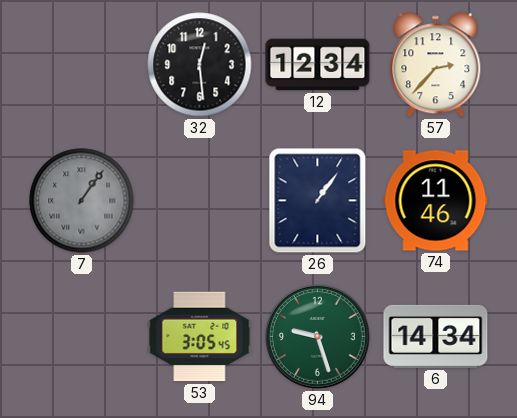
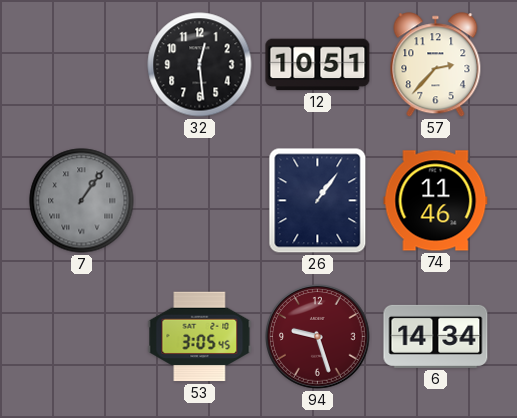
12: 12:34 -> 10:51
94 dial: green -> burgundy
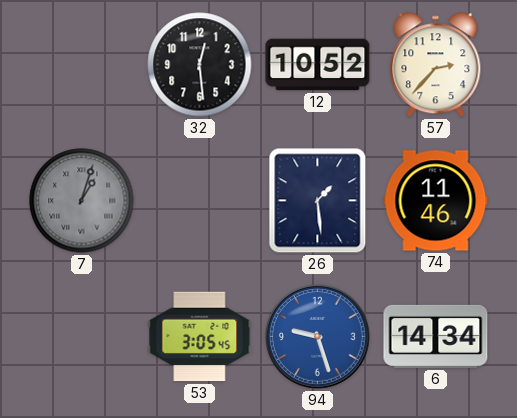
12: 10:51 -> 10:52
7: 1:06 -> 1:03
26: 1:06 -> 1:29
94 dial: burgundy -> blue
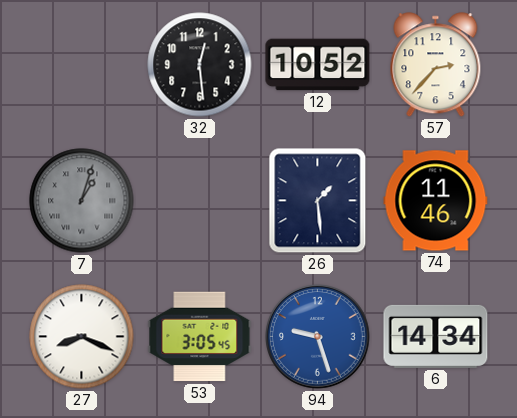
27: none -> 8:19
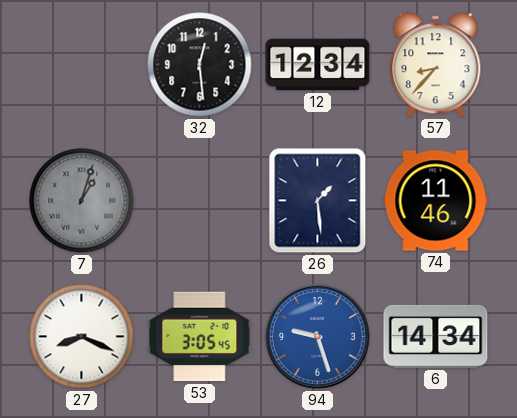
12: 10:52 -> 12:34
57: 2:37 -> 8:37
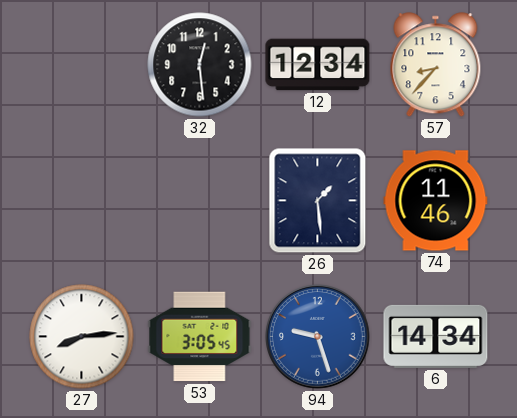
7: 1:03 -> none
27: 8:19 -> 8:14
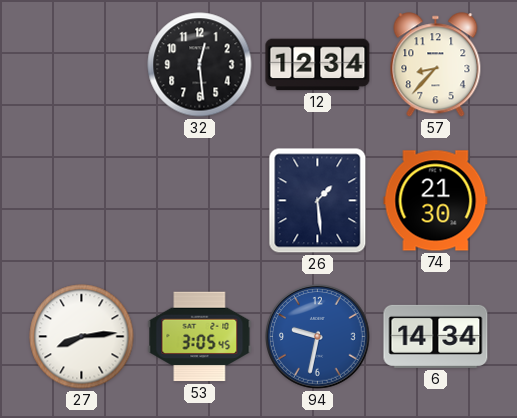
74: 11:46 -> 21:30
94: 9:27 -> 9:32
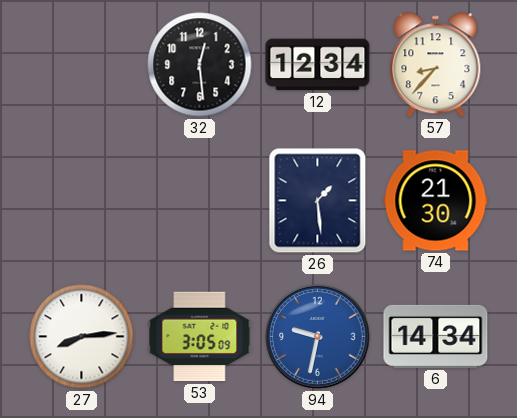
53: 3:05:45 -> 3:05:09
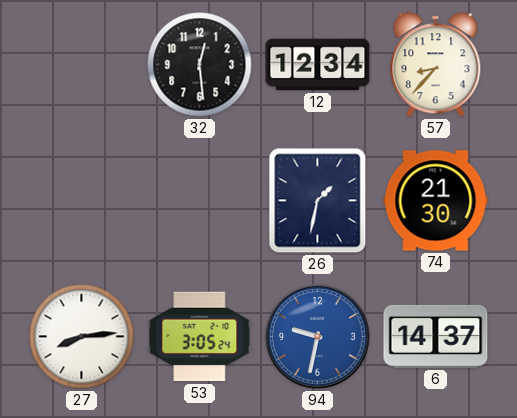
26: 1:29 -> 1:32
53: 3:05:09 -> 3:05:24
6: 14:34 -> 14:37
